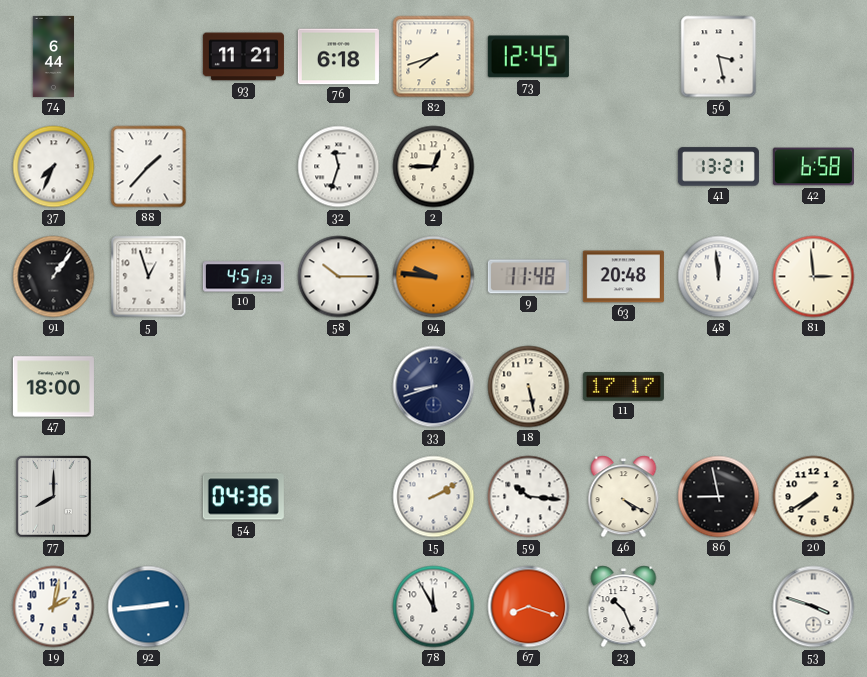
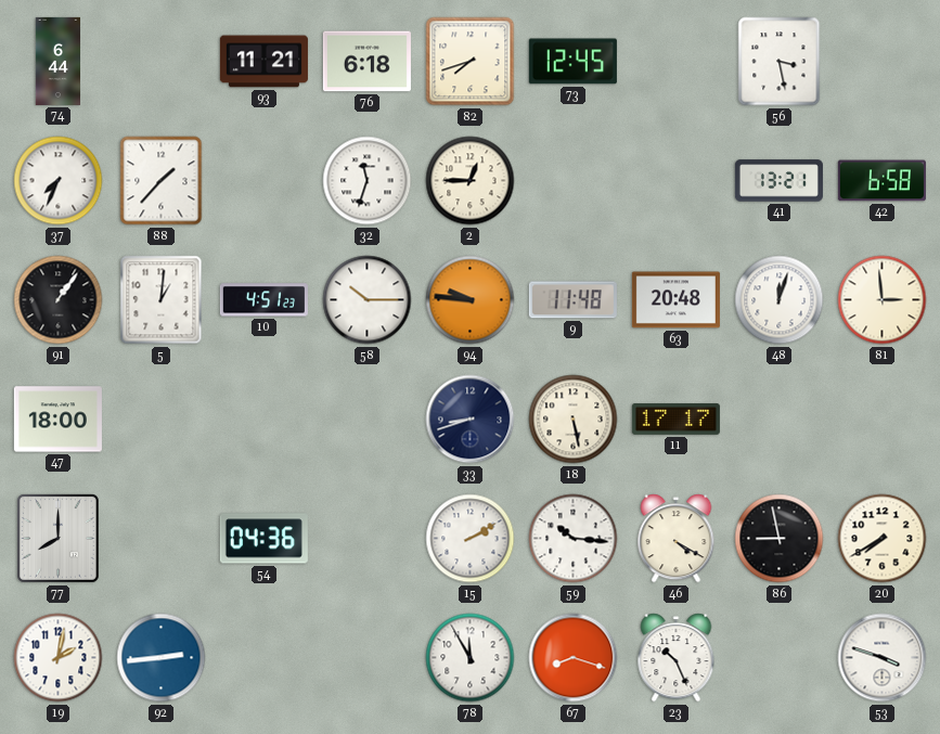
5: 12:57 -> 1:01
48: 11:59 -> 12:03
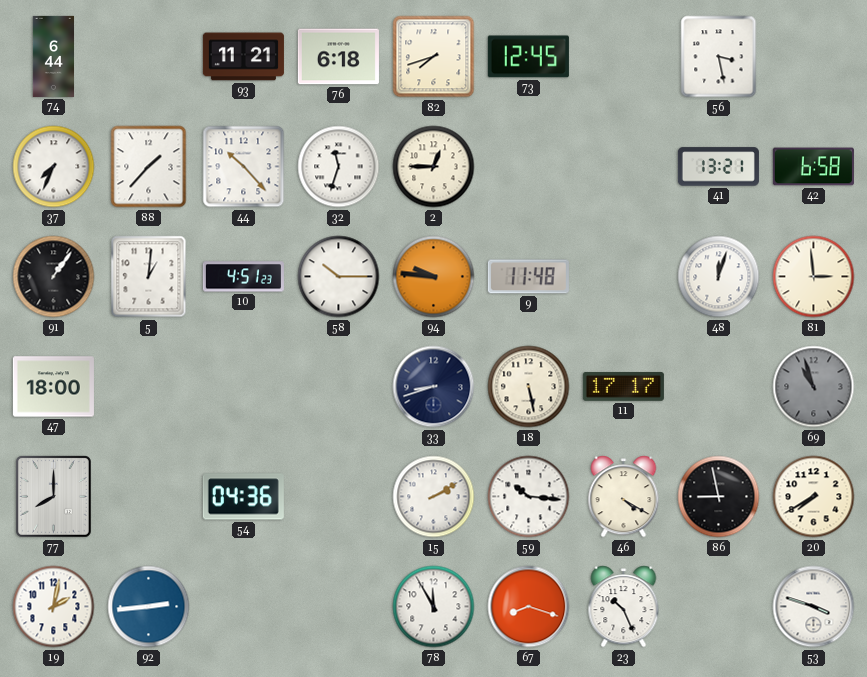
44: none -> 10:23
63: 20:48 -> none
69: none -> 10:57
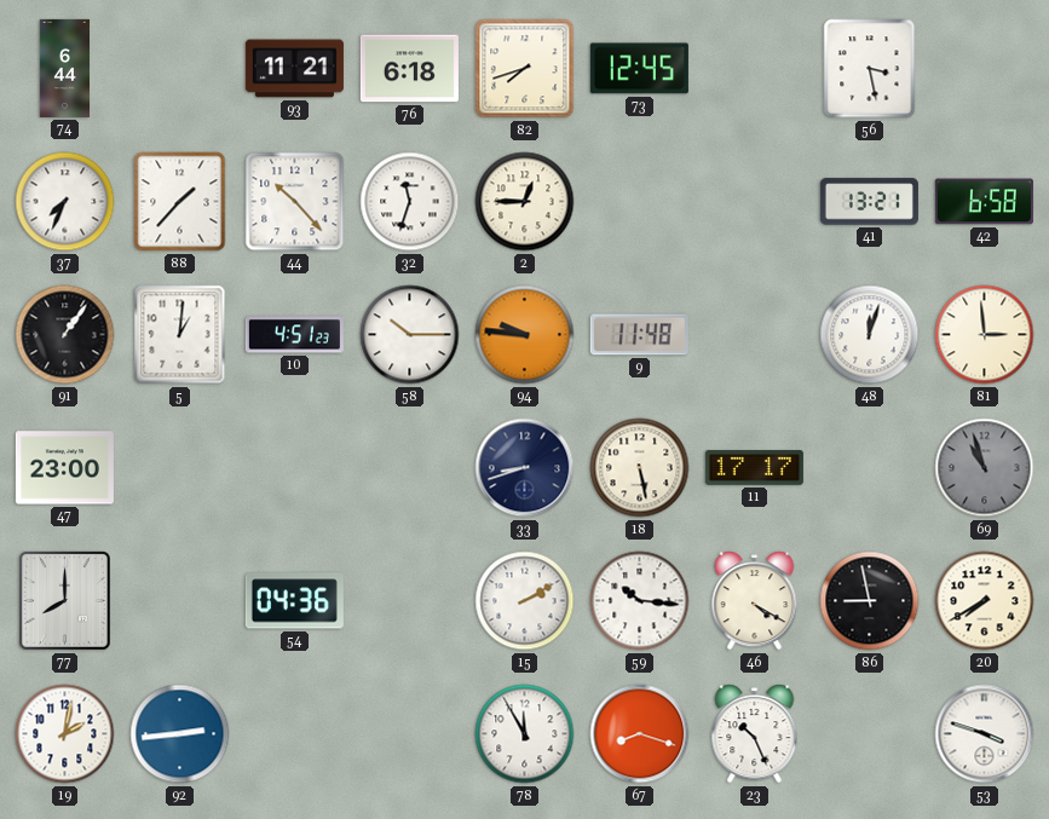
47: 18:00 -> 23:00
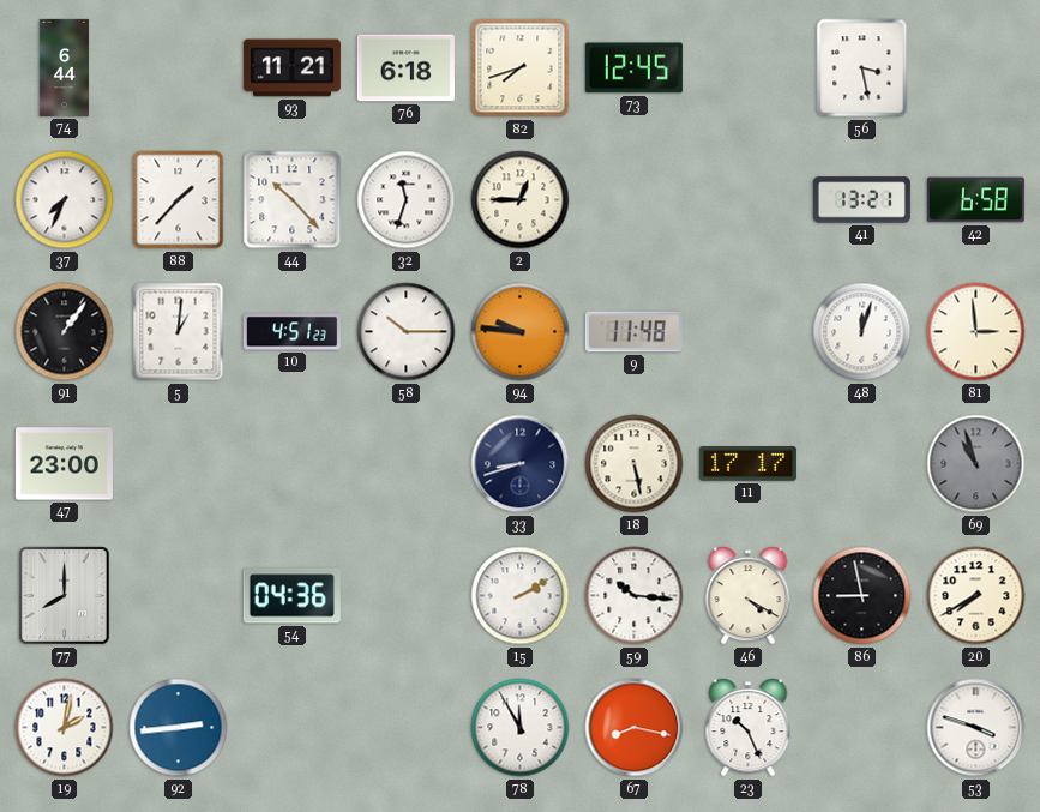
67: 8:18 -> 8:17
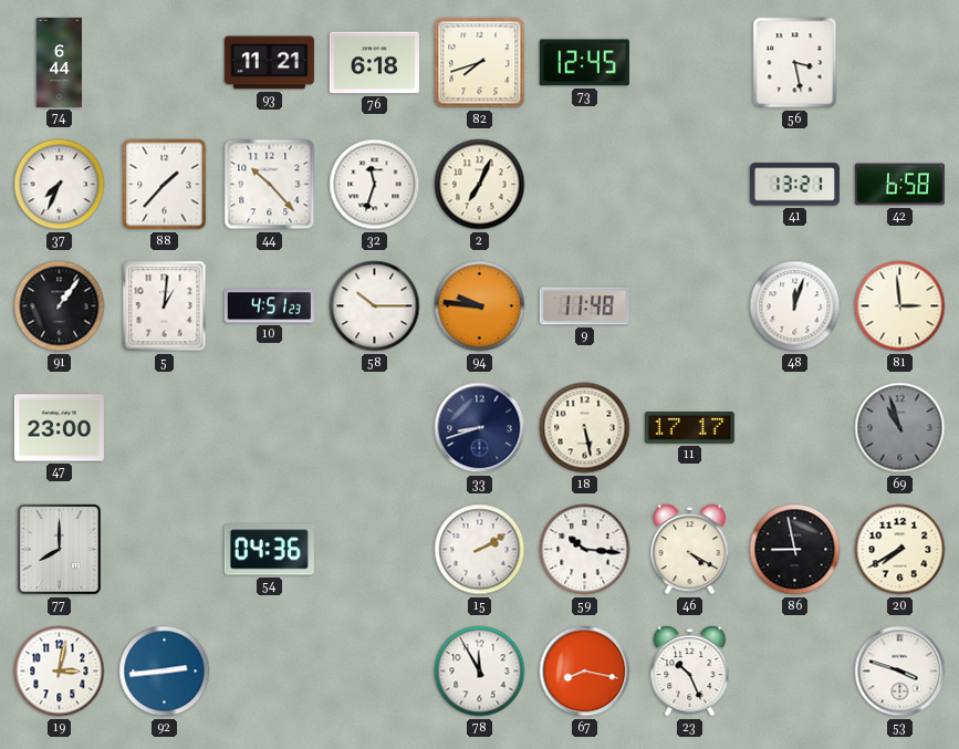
2: 12:45 -> 7:04
19: 2:02 -> 3:02
